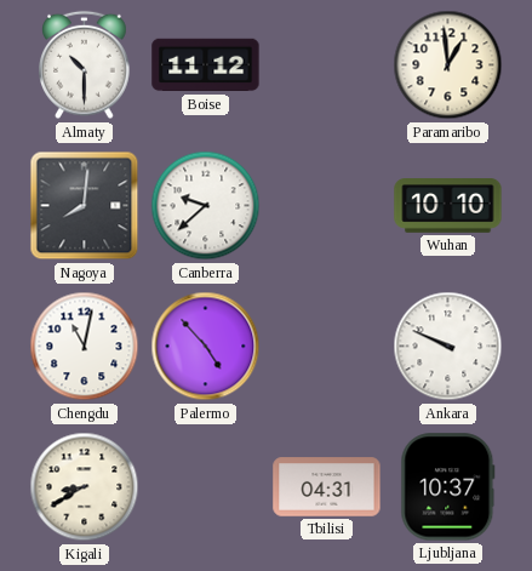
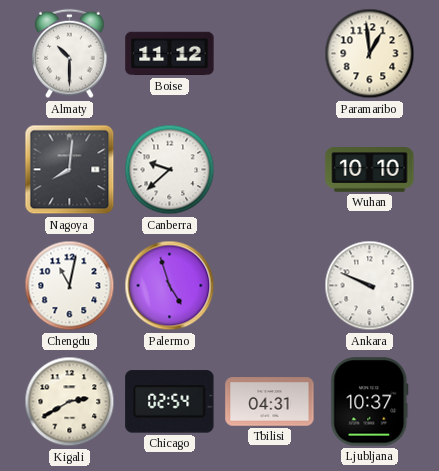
Palermo: 4:53 -> 4:57
Kigali: 8:40 -> 2:40
Chicago: none -> 02:54
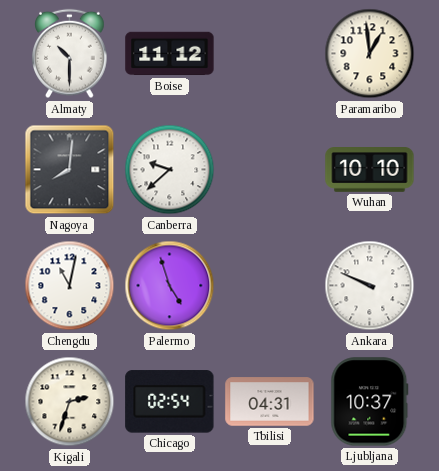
Kigali: 2:40 -> 2:33
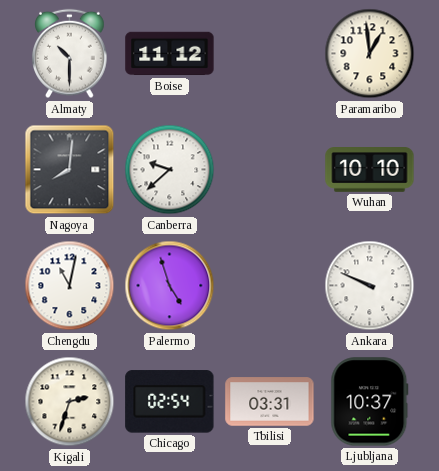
Tbilisi: 04:31 -> 03:31
